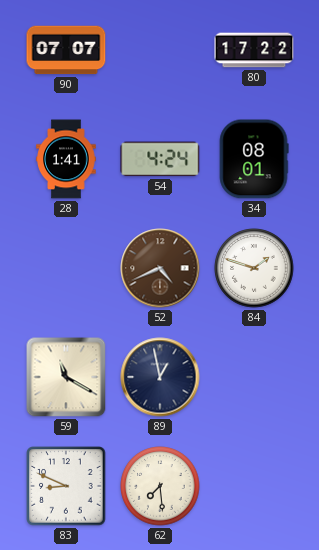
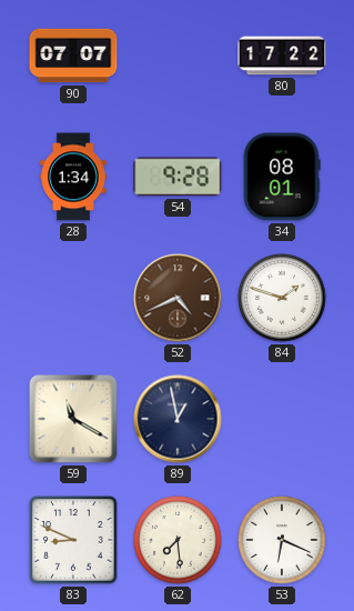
28: 1:41 -> 1:34
54: 4:24 -> 9:28
53: none -> 6:19
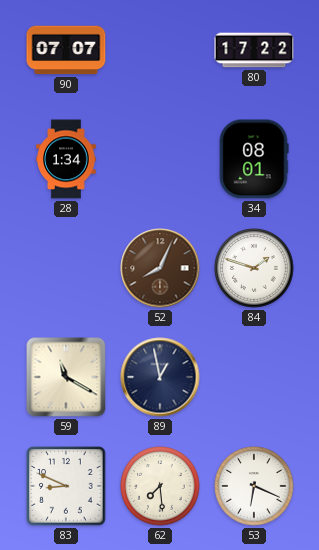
54: 9:28 -> none
52: 4:41 -> 8:04
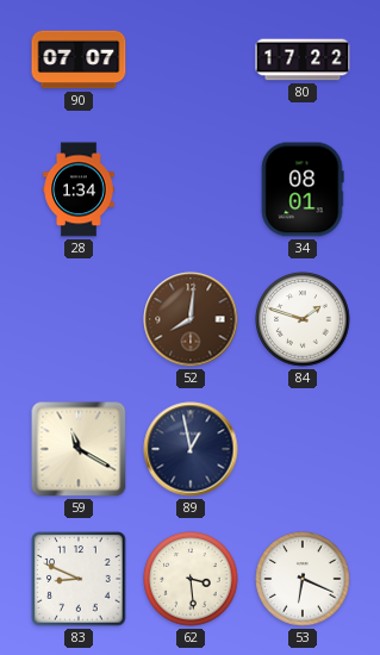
52: 8:04 -> 8:01
62: 7:29 -> 3:29
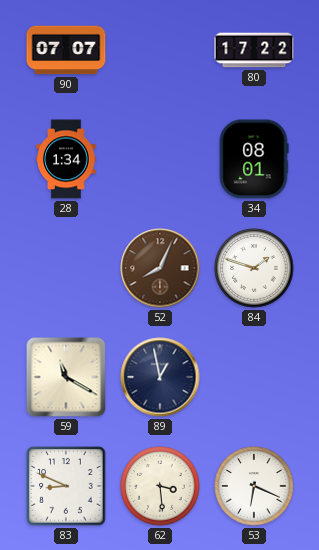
52: 8:01 -> 8:04
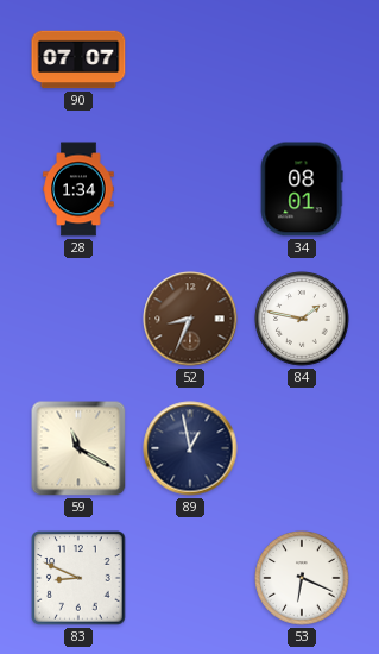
80: 17:22 -> none
52: 8:04 -> 8:34
84: 1:48 -> 1:47
62: 3:29 -> none
